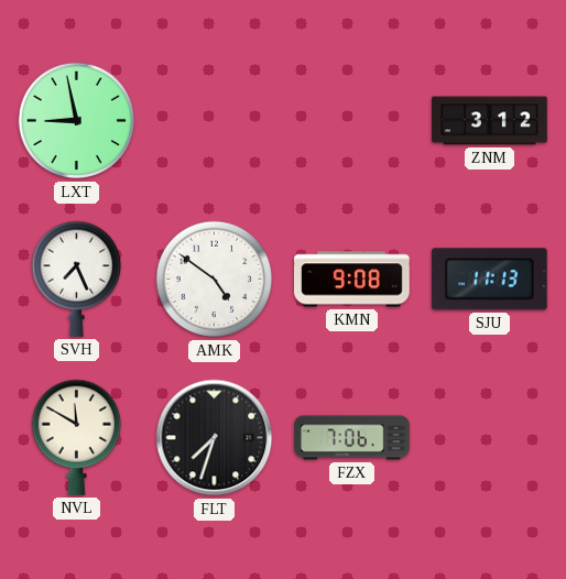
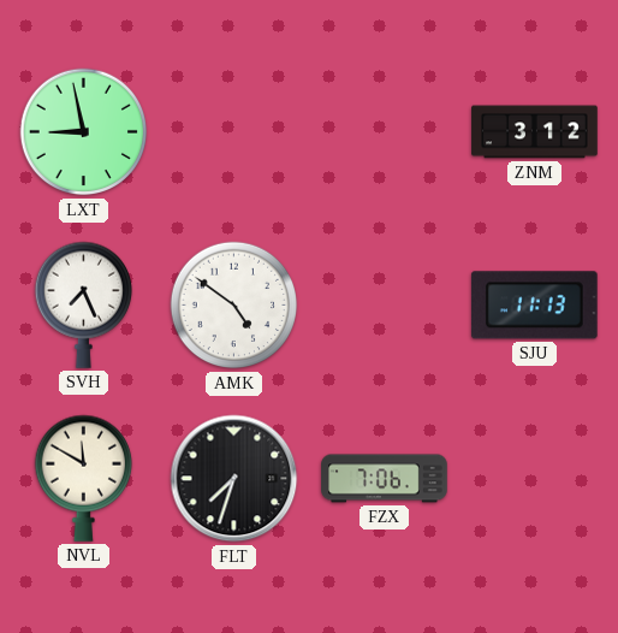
KMN: 9:08 -> none
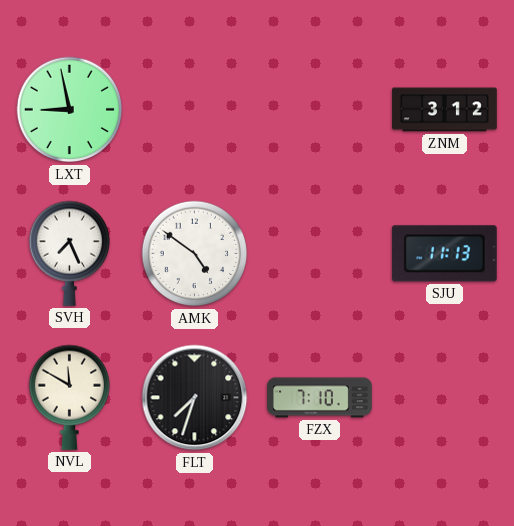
FZX: 7:06 -> 7:10
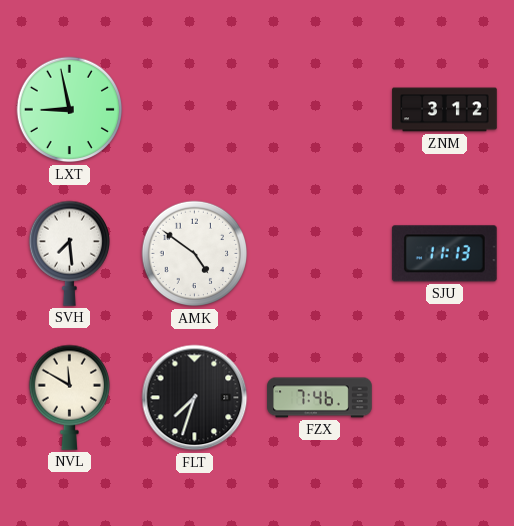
SVH: 7:26 -> 7:29
FZX: 7:10 -> 7:46
